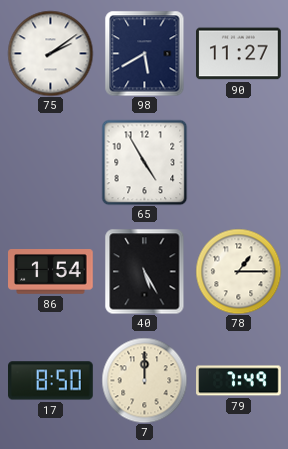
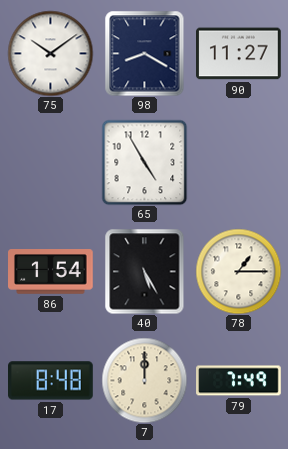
75: 2:09 -> 10:09
98: 5:40 -> 8:20
17: 8:50 -> 8:48
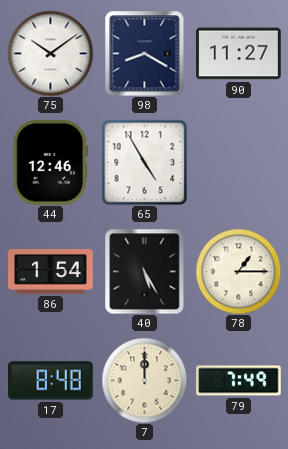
44: none -> 12:46
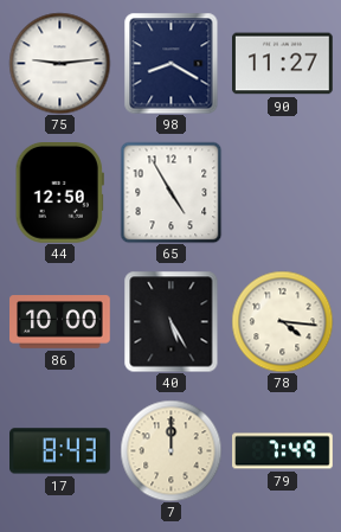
75: 10:09 -> 9:14
44: 12:46 -> 12:50
86: 1:54 -> 10:00
78: 1:15 -> 4:16
17: 8:48 -> 8:43
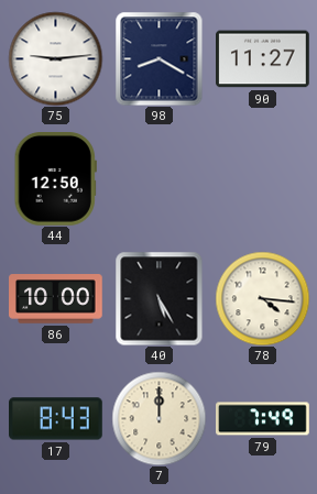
65: 4:55 -> none
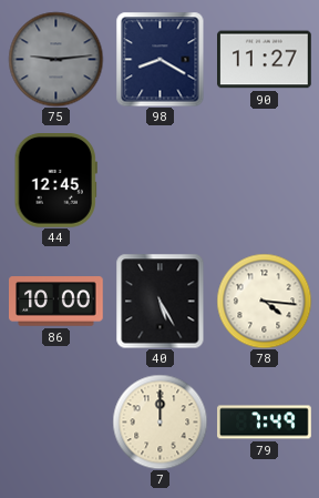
75 dial: white -> grey
44: 12:50 -> 12:45
17: 8:43 -> none
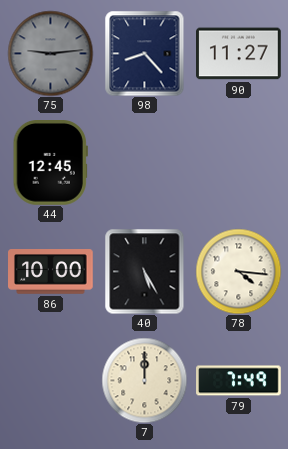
98: 8:20 -> 8:23
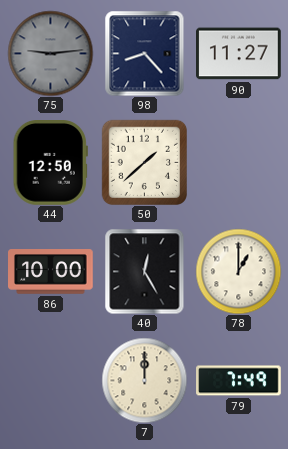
44: 12:45 -> 12:50
50: none -> 1:38
40: 5:25 -> 12:25
78: 4:16 -> 1:00
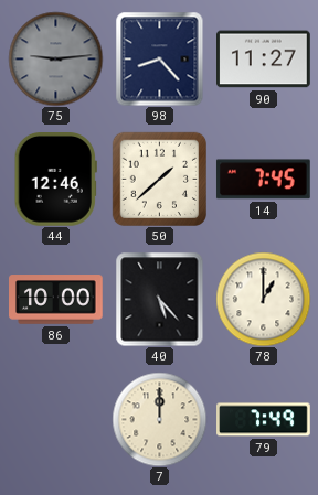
44: 12:50 -> 12:46
14: none -> 7:45
40: 12:25 -> 5:23
